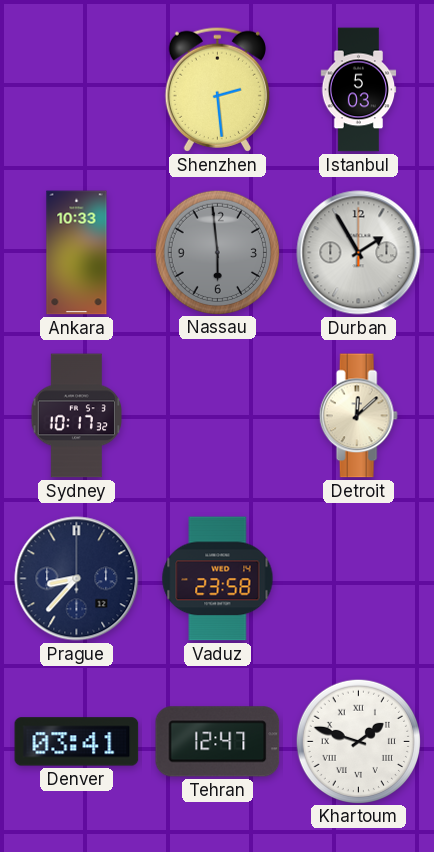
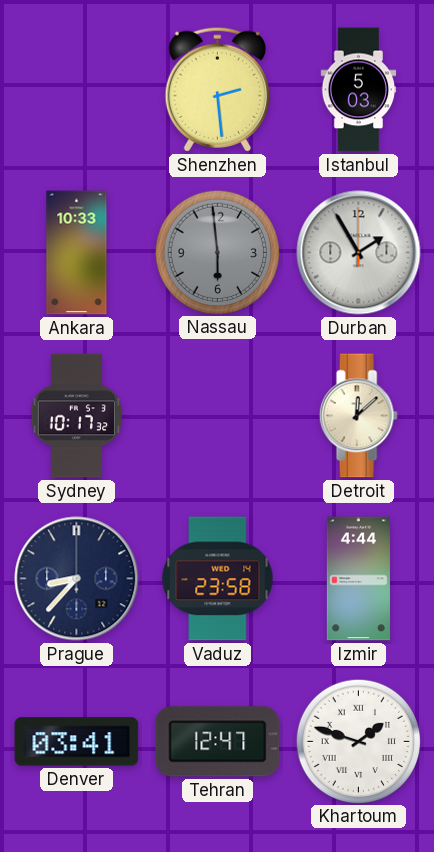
Izmir: none -> 4:44
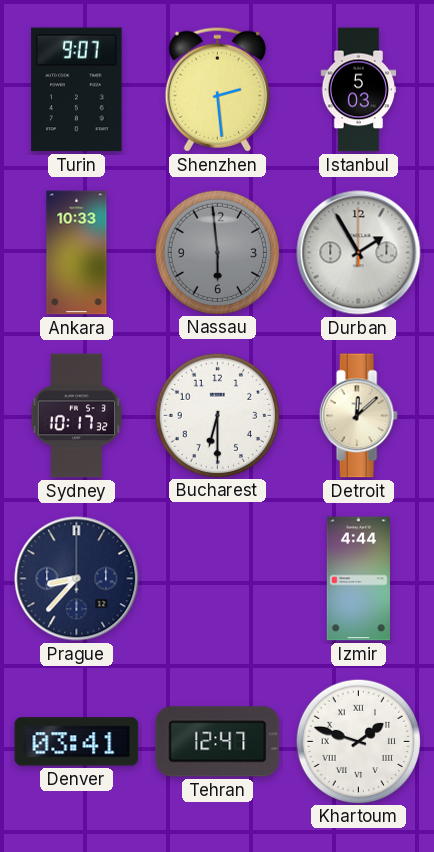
Turin: none -> 9:07
Bucharest: none -> 6:30
Vaduz: 23:58 -> none
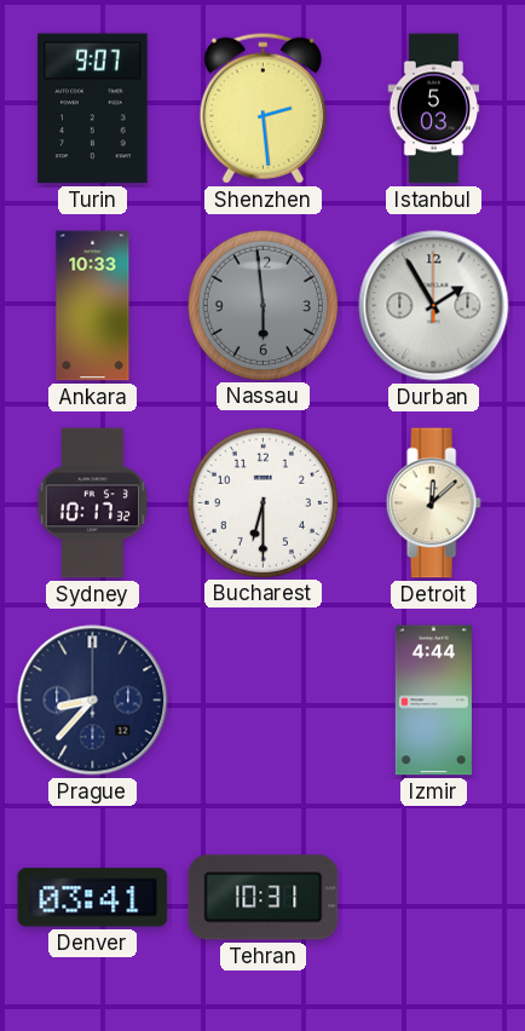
Tehran: 12:47 -> 10:31
Khartoum: 1:48 -> none
